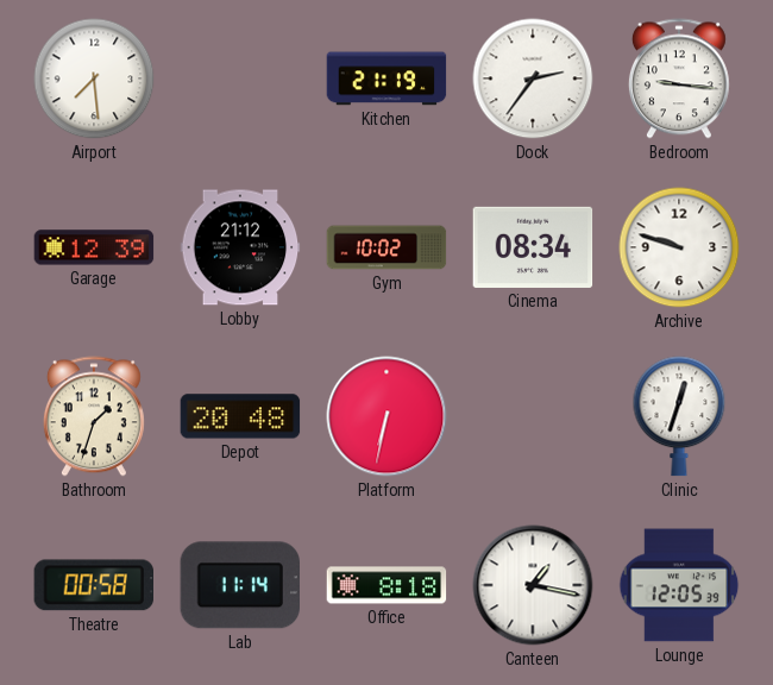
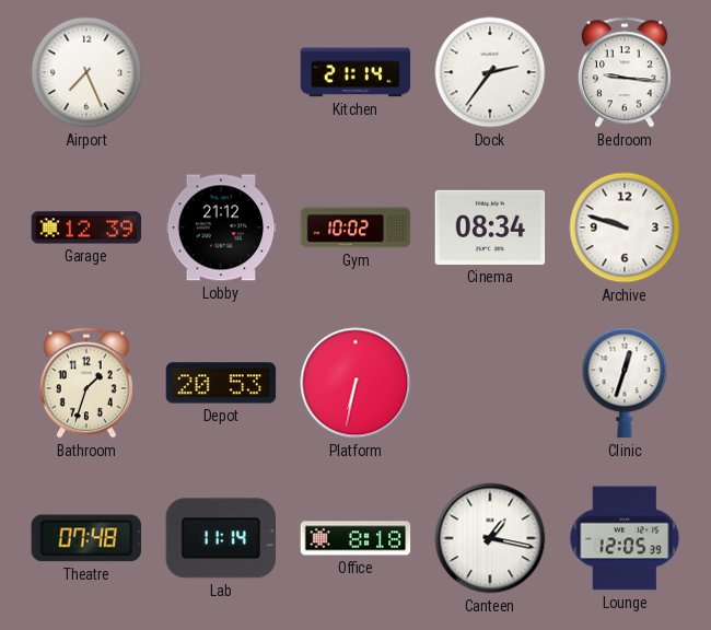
Airport: 7:29 -> 7:26
Kitchen: 21:19 -> 21:14
Depot: 20:48 -> 20:53
Theatre: 00:58 -> 07:48
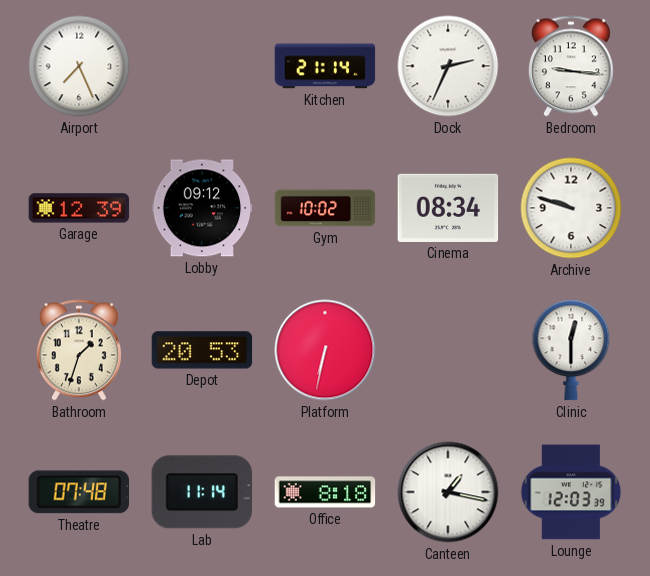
Dock: 2:36 -> 2:34
Lobby: 21:12 -> 09:12
Clinic: 12:33 -> 12:30
Lounge: 12:05 -> 12:03
